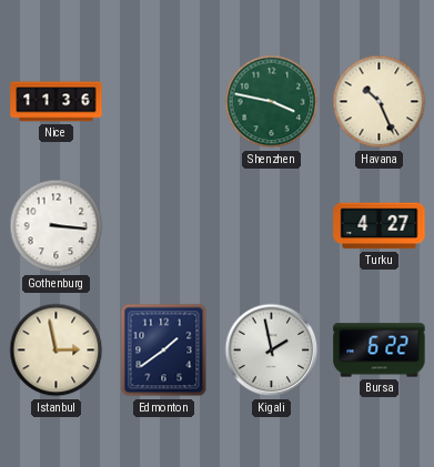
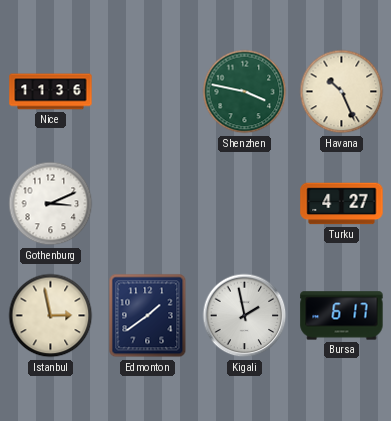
Gothenburg: 3:16 -> 3:11
Bursa: 6:22 -> 6:17
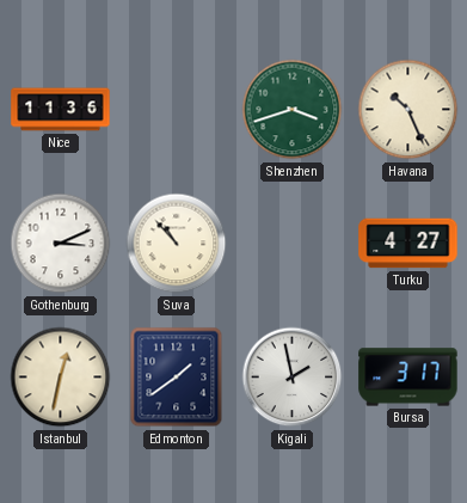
Shenzhen: 3:47 -> 3:42
Suva: none -> 10:53
Istanbul: 2:58 -> 12:32
Bursa: 6:17 -> 3:17
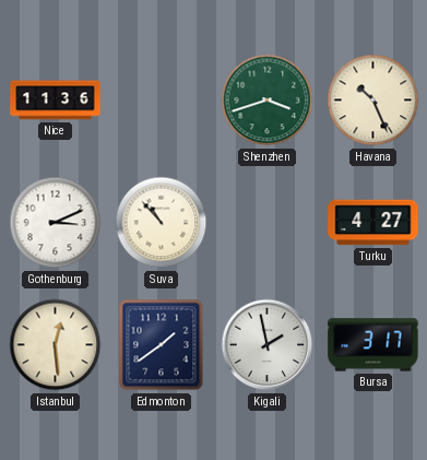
Istanbul: 12:32 -> 12:29
